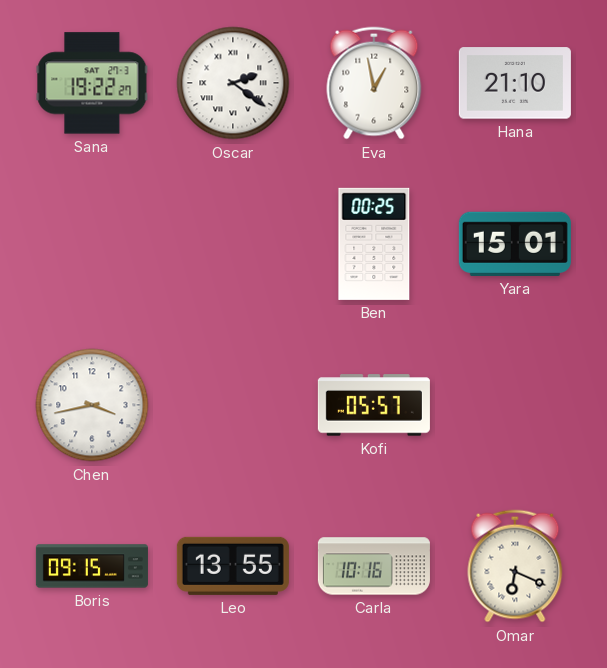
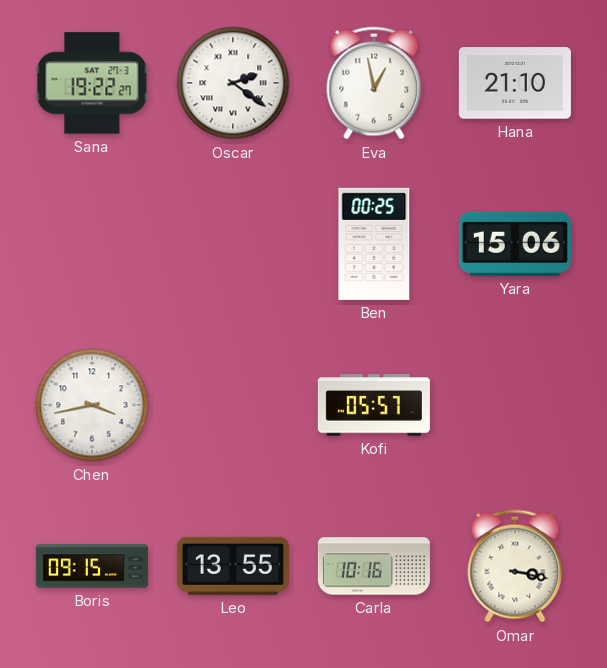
Yara: 15:01 -> 15:06
Omar: 6:19 -> 3:17
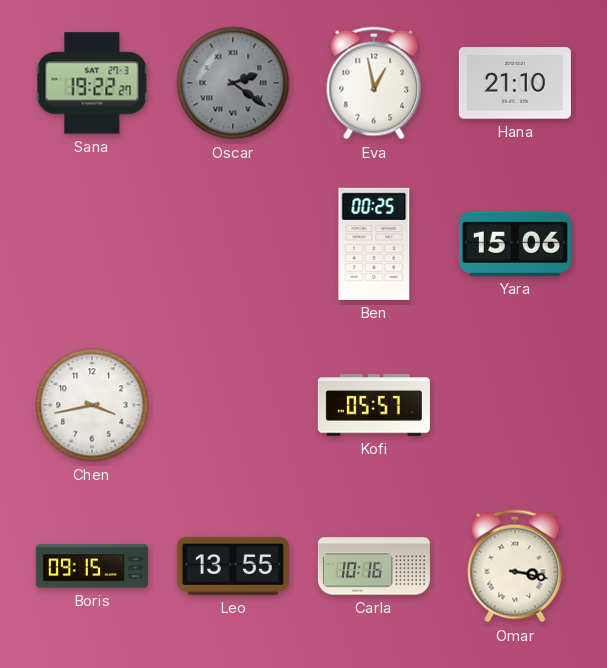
Oscar dial: white -> grey
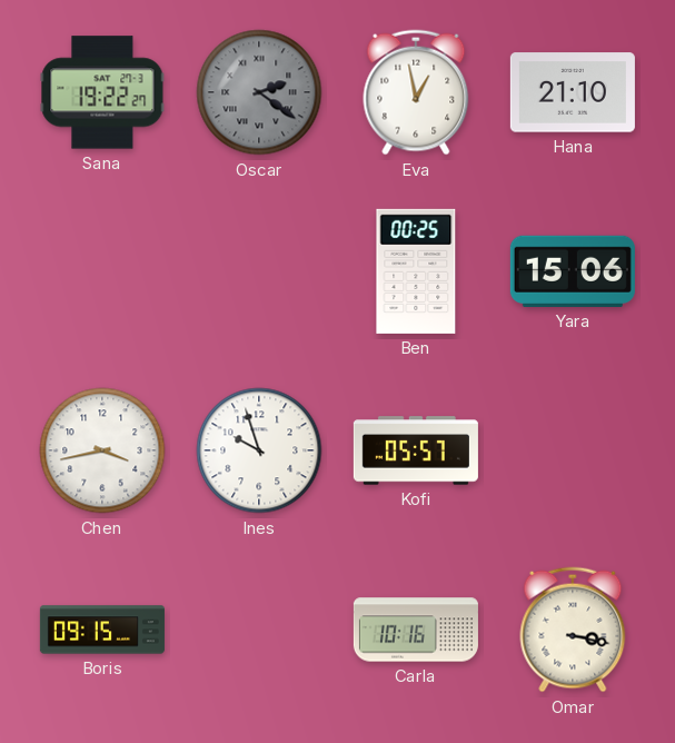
Ines: none -> 9:57
Leo: 13:55 -> none
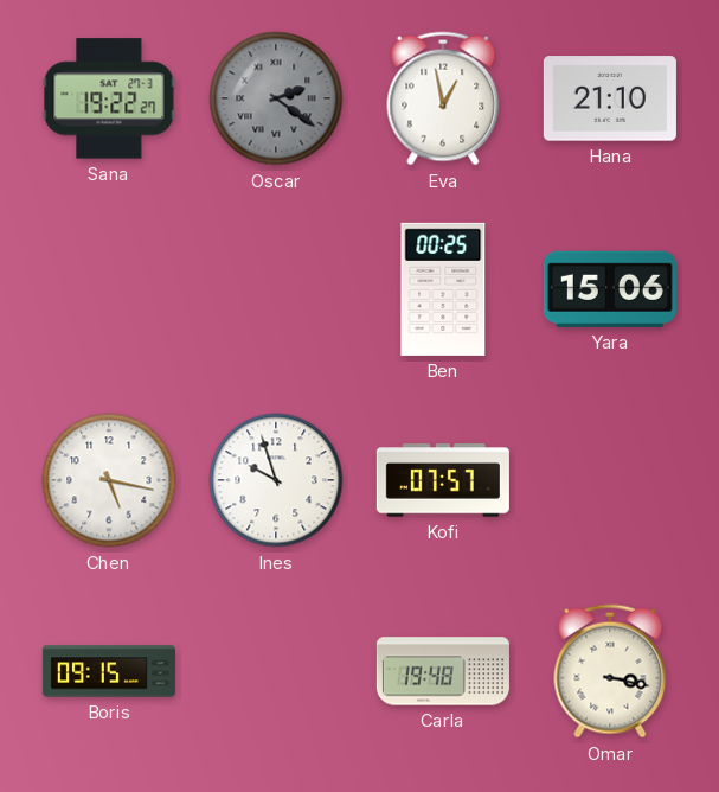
Chen: 3:43 -> 5:17
Kofi: 05:57 -> 07:57
Carla: 10:16 -> 19:48
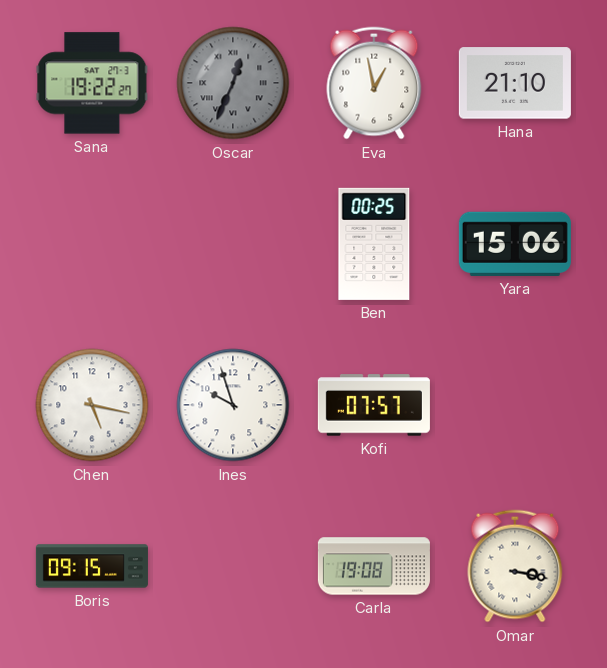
Oscar: 2:21 -> 12:34
Carla: 19:48 -> 19:08
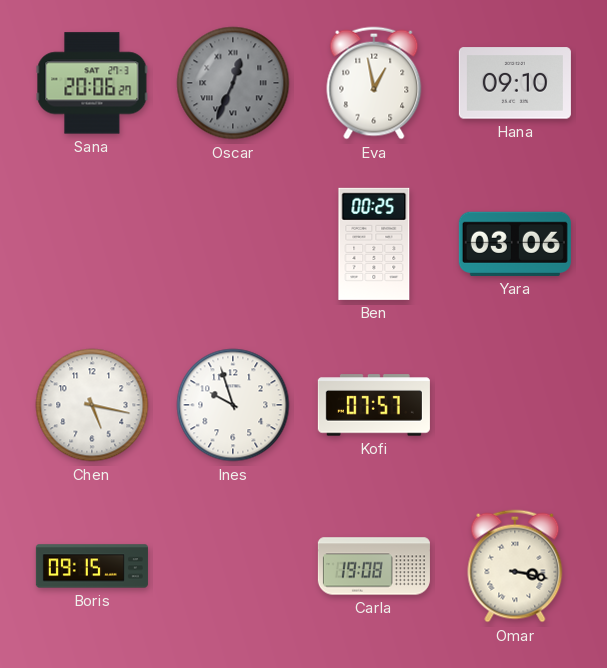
Sana: 19:22 -> 20:06
Hana: 21:10 -> 09:10
Yara: 15:06 -> 03:06
